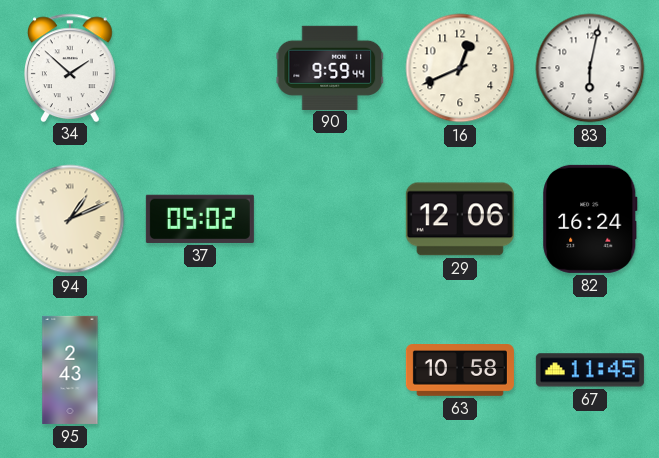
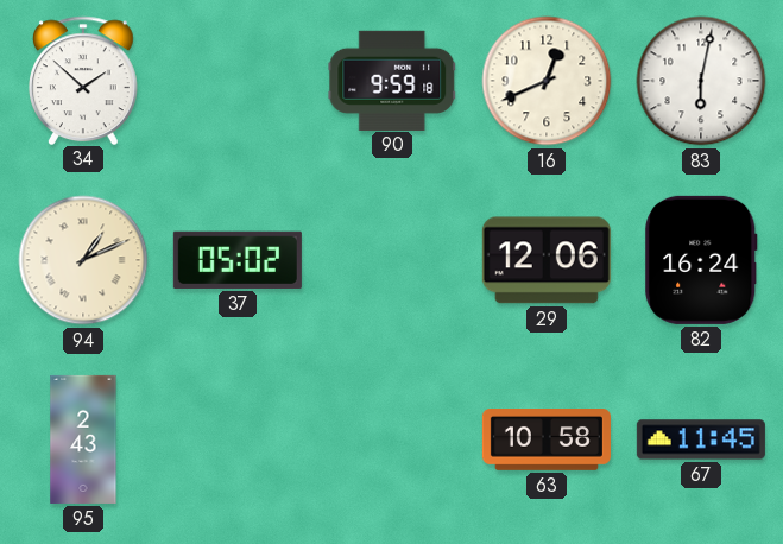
90: 9:59:44 -> 9:59:18
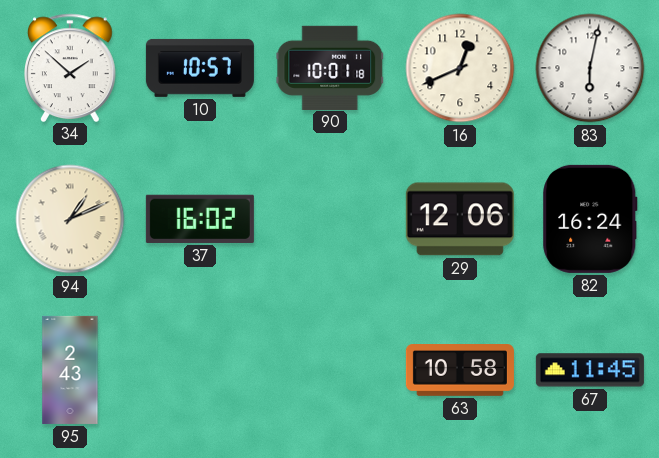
10: none -> 10:57
90: 9:59 -> 10:01
37: 05:02 -> 16:02
